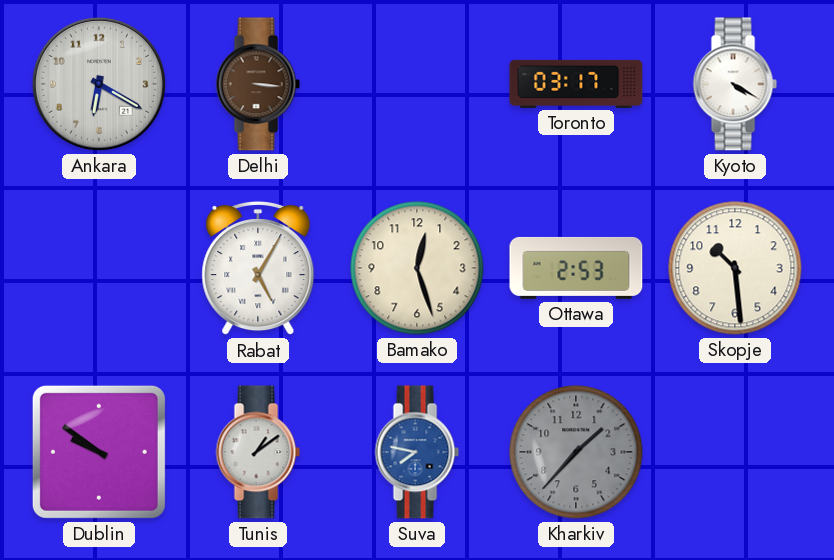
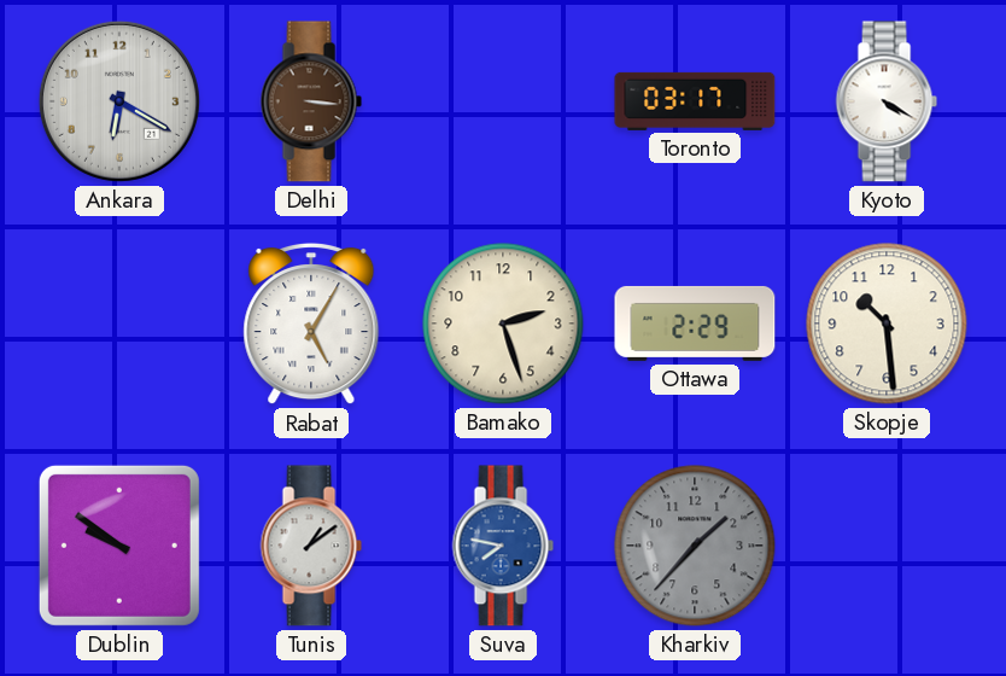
Bamako: 12:27 -> 2:27
Ottawa: 2:53 -> 2:29
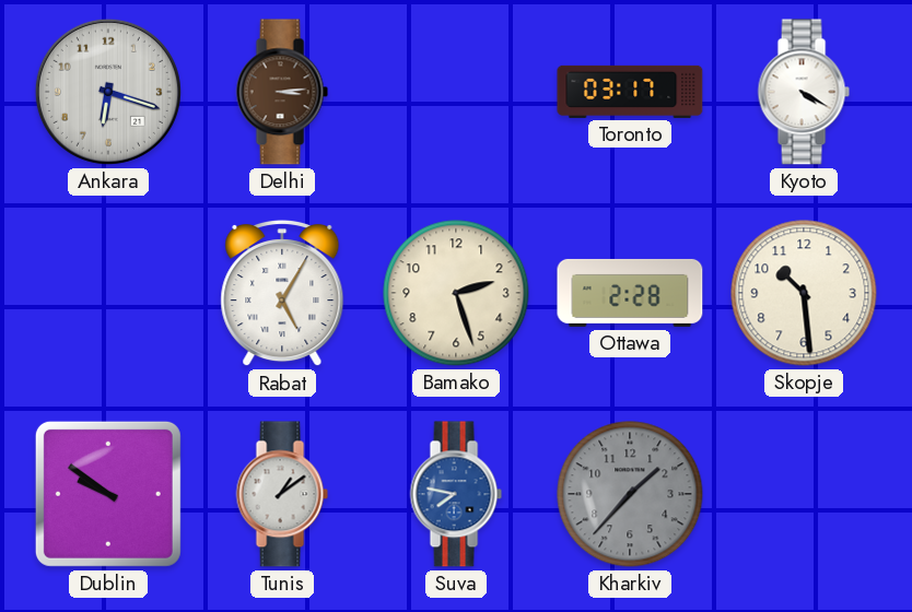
Ankara: 6:20 -> 6:18
Delhi: 3:16 -> 3:14
Ottawa: 2:29 -> 2:28
